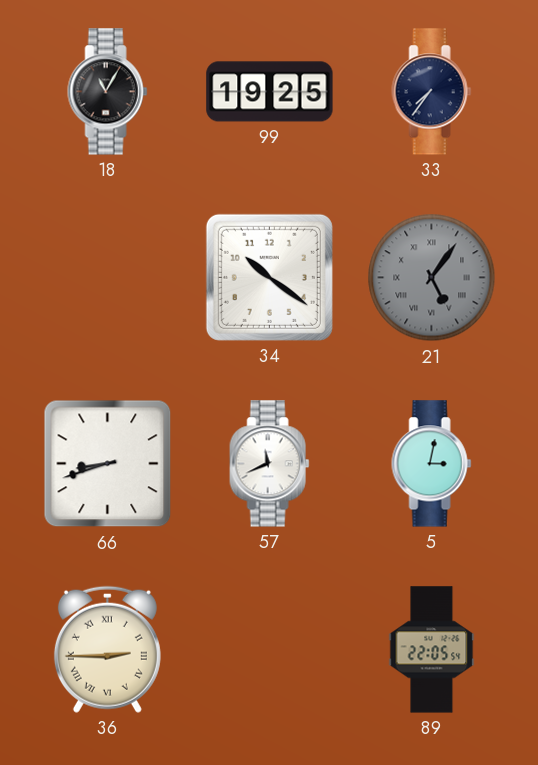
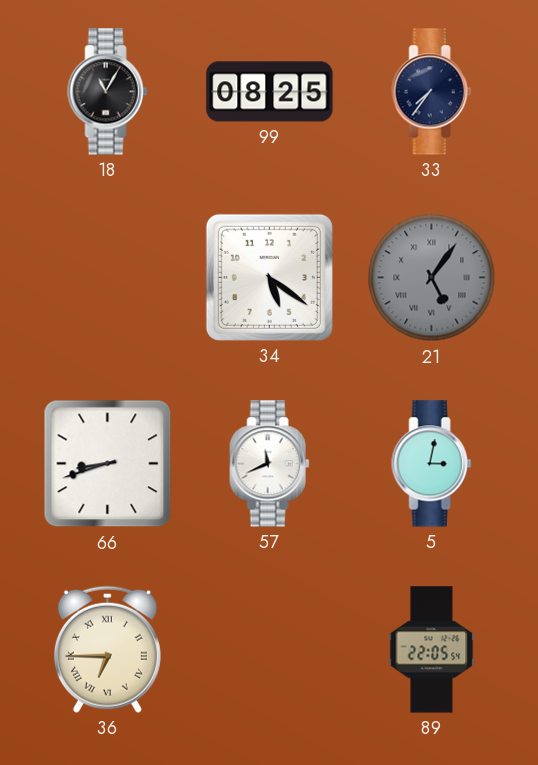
99: 19:25 -> 08:25
34: 10:21 -> 5:21
36: 2:45 -> 6:45
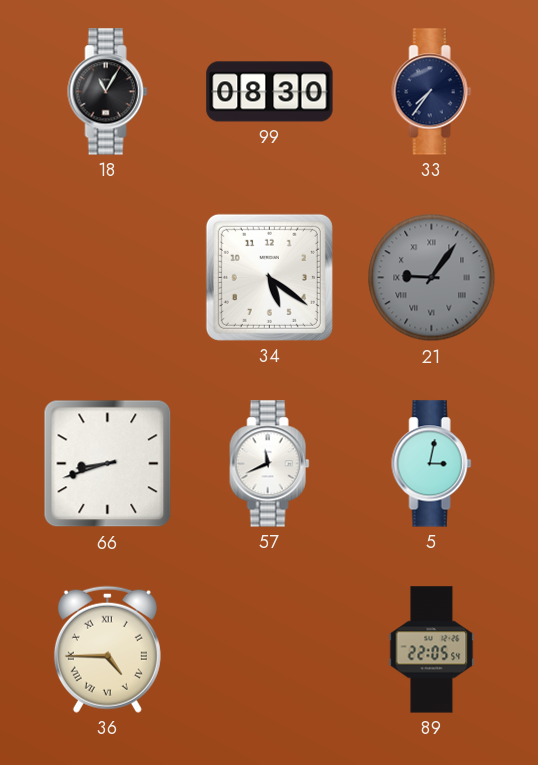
99: 08:25 -> 08:30
21: 5:06 -> 9:06
36: 6:45 -> 4:45
